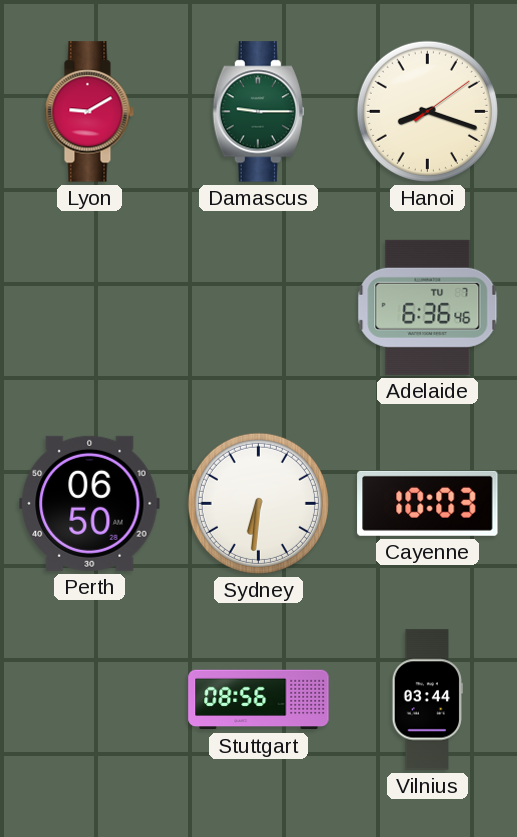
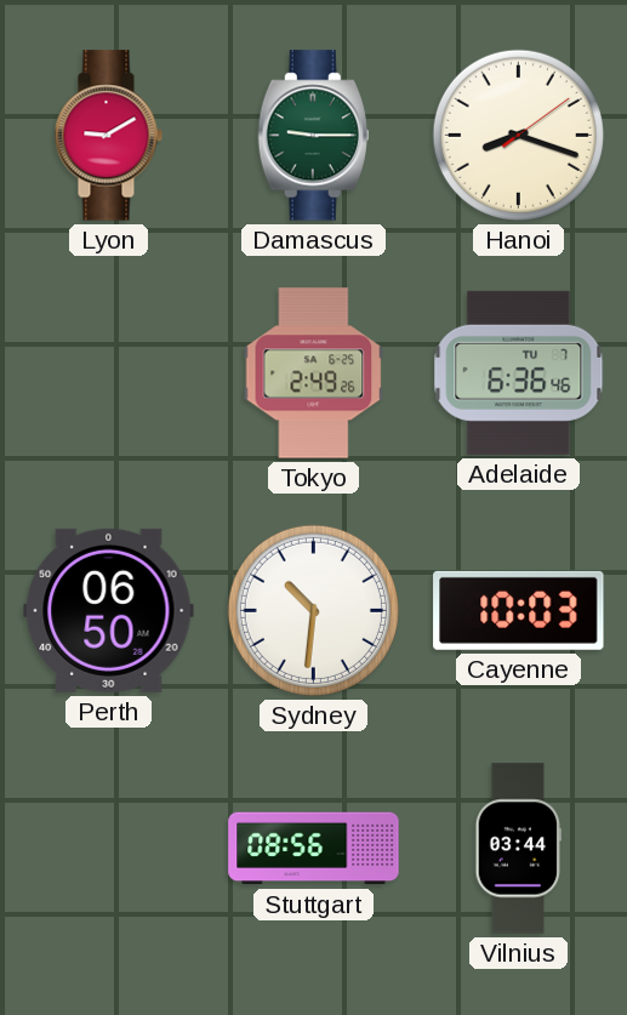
Tokyo: none -> 2:49
Sydney: 6:31 -> 10:31
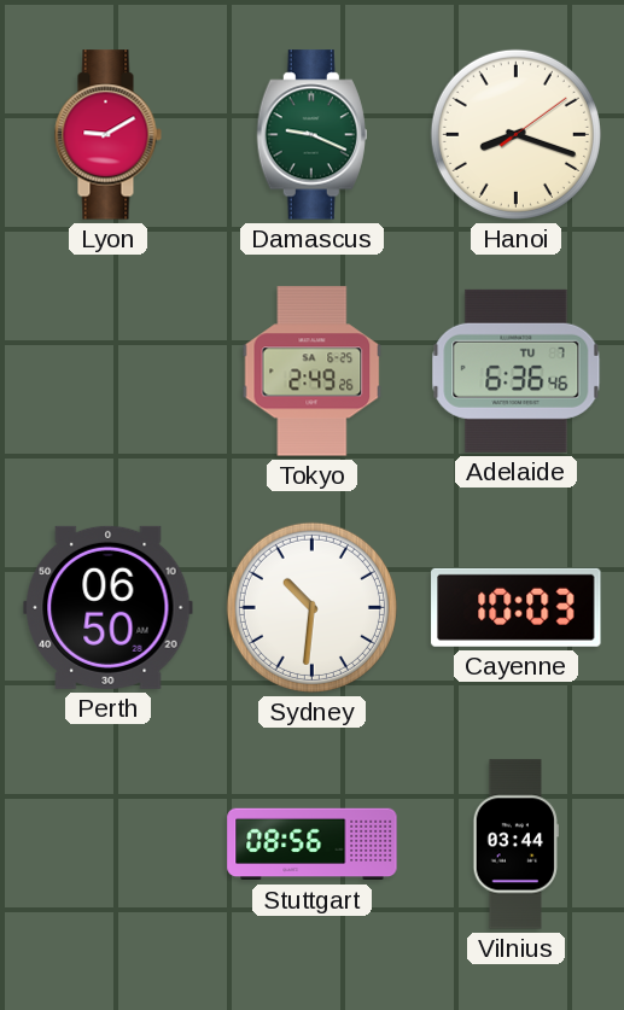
Damascus: 9:15 -> 9:19
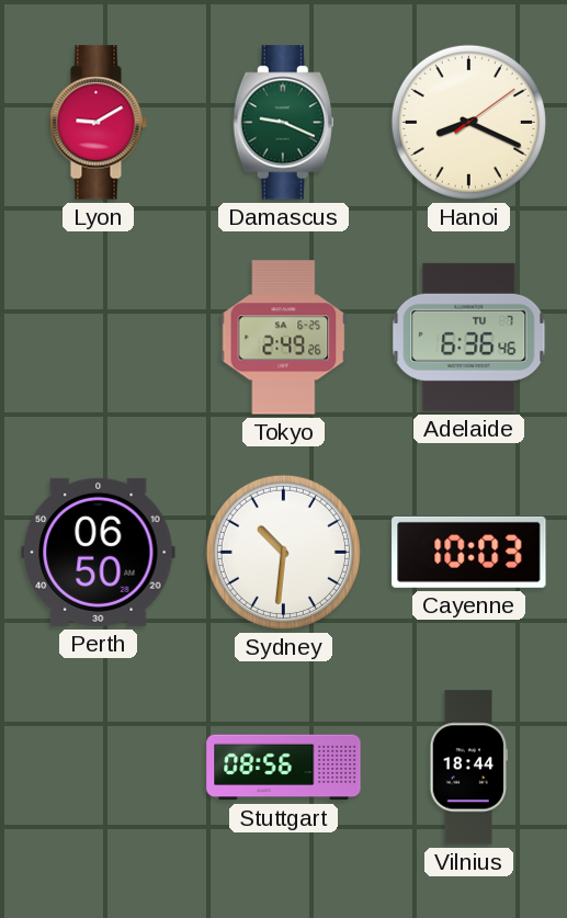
Hanoi: 8:18 -> 8:19
Vilnius: 03:44 -> 18:44
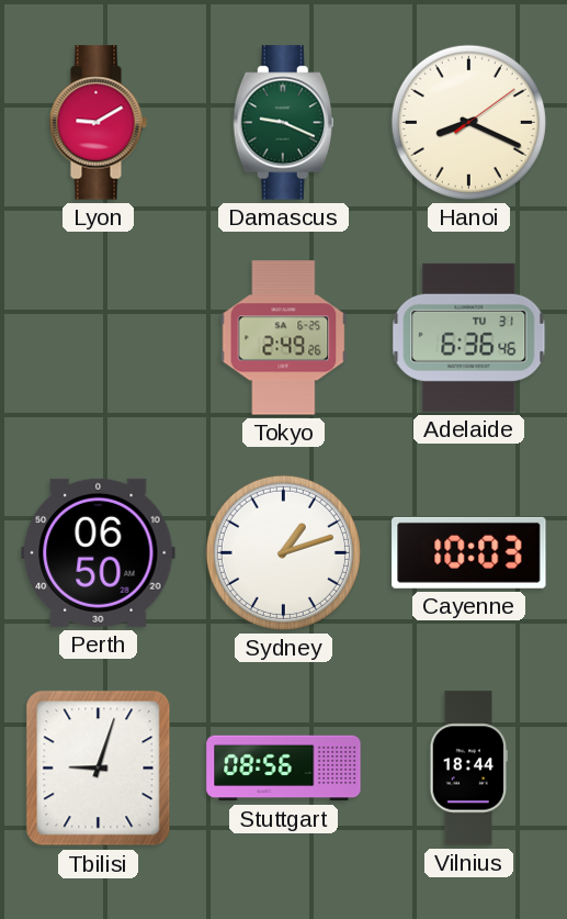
Adelaide date: TU 7 -> TU 31
Sydney: 10:31 -> 1:12
Tbilisi: none -> 9:03
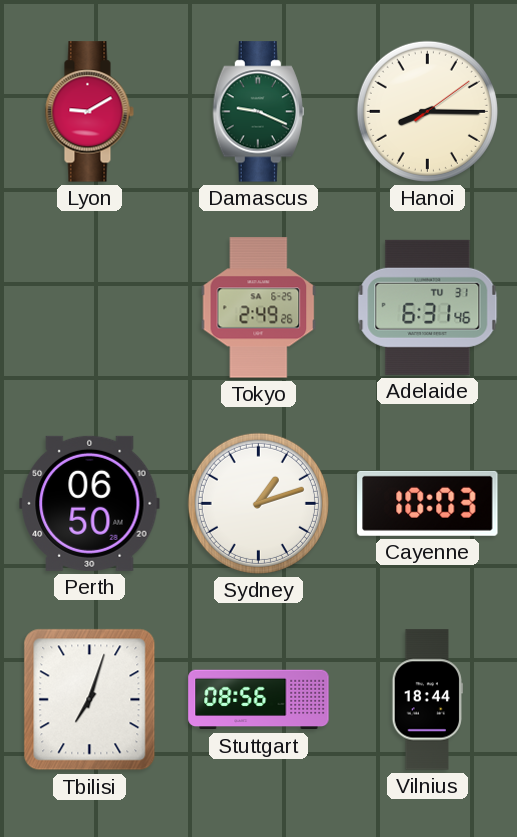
Hanoi: 8:19 -> 8:15
Adelaide: 6:36 -> 6:31
Tbilisi: 9:03 -> 7:03
